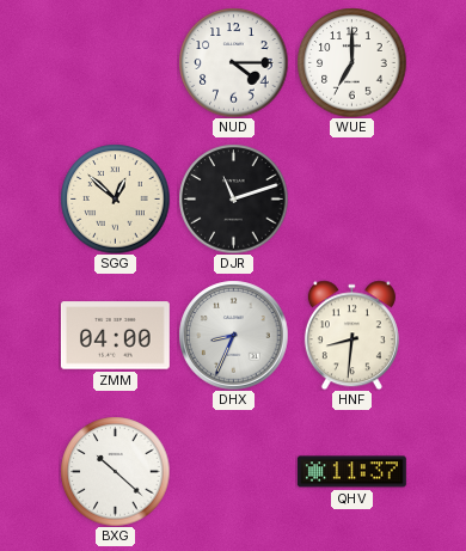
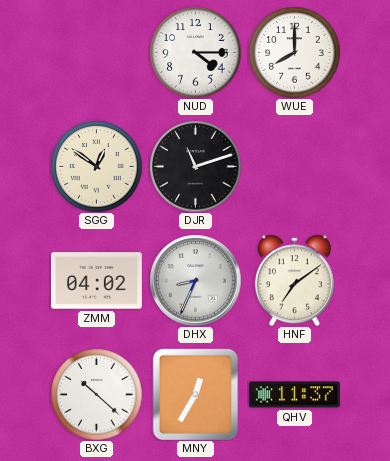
WUE: 7:00 -> 8:00
SGG: 12:52 -> 12:51
ZMM: 04:00 -> 04:02
HNF: 8:31 -> 7:09
MNY: none -> 12:35
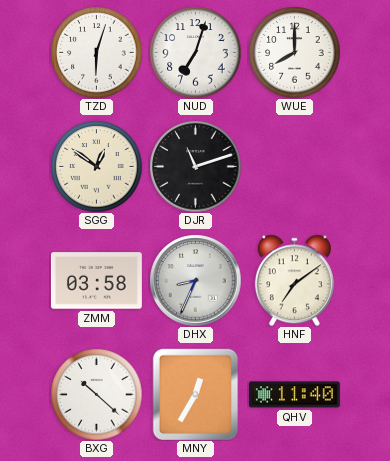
TZD: none -> 6:03
NUD: 4:15 -> 7:03
ZMM: 04:02 -> 03:58
QHV: 11:37 -> 11:40
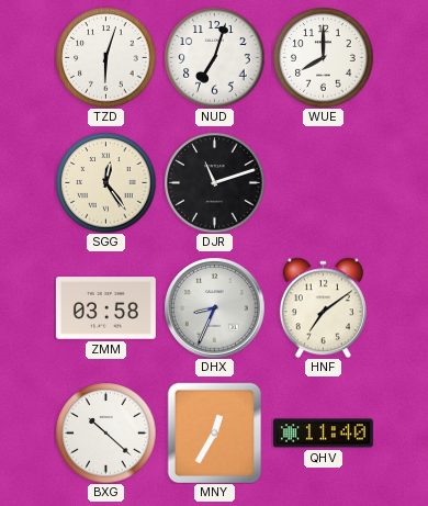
SGG: 12:51 -> 12:24
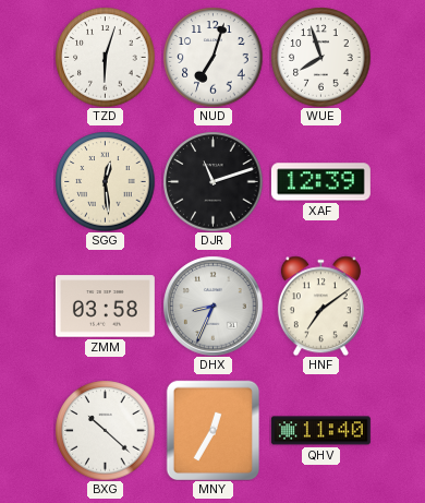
WUE: 8:00 -> 7:57
SGG: 12:24 -> 12:29
XAF: none -> 12:39
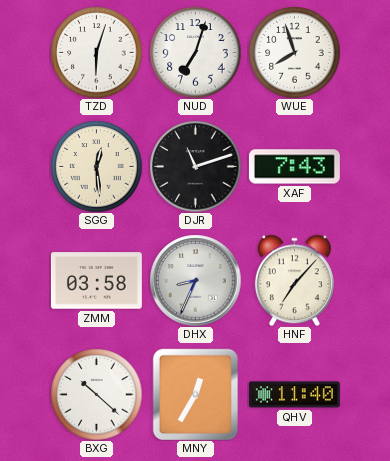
XAF: 12:39 -> 7:43
HNF: 7:09 -> 7:07
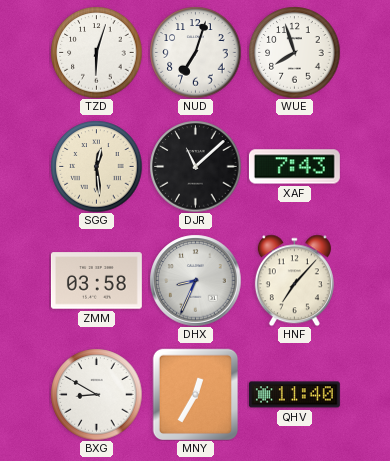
DJR: 11:12 -> 11:08
BXG: 10:22 -> 8:50
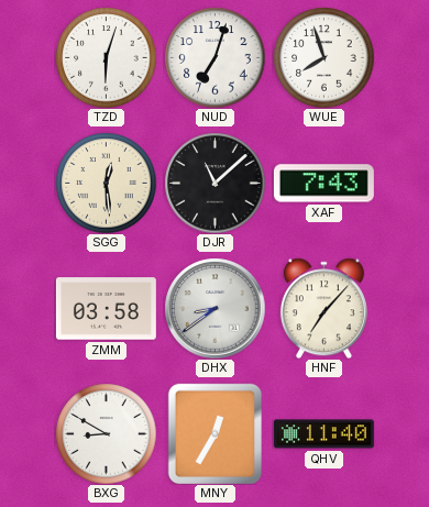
DHX: 8:34 -> 8:39
